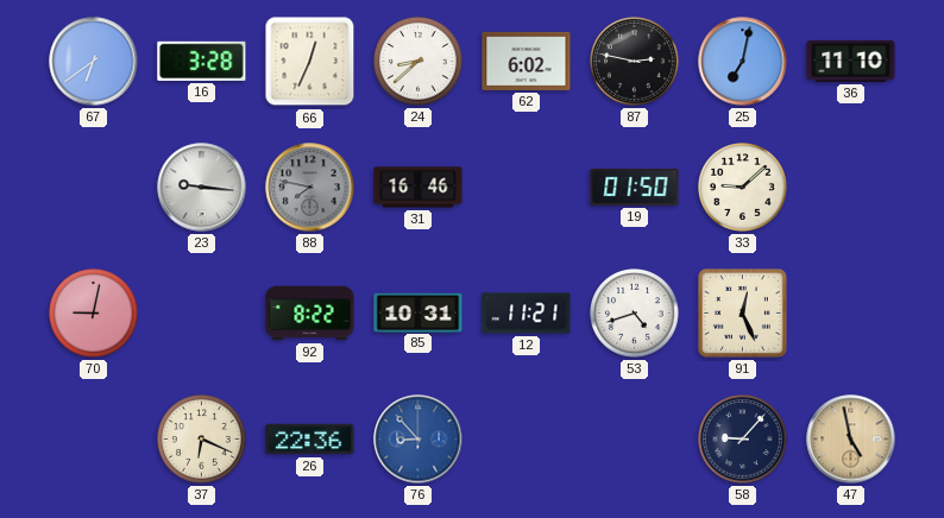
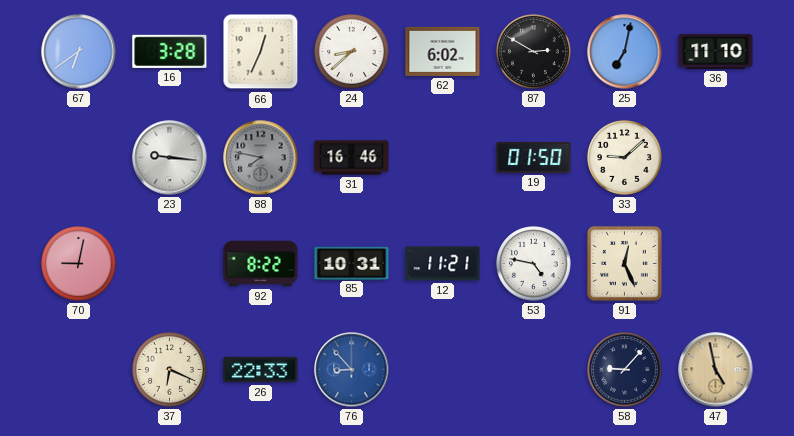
87: 2:47 -> 2:50
53: 4:42 -> 4:47
26: 22:36 -> 22:33
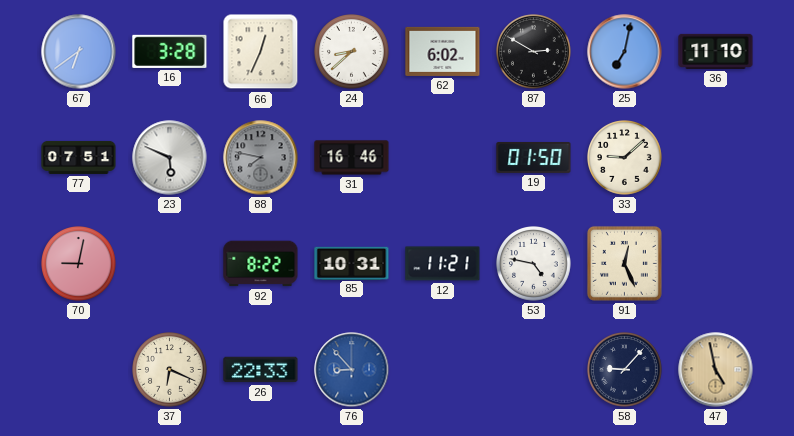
77: none -> 07:51
23: 9:16 -> 5:49
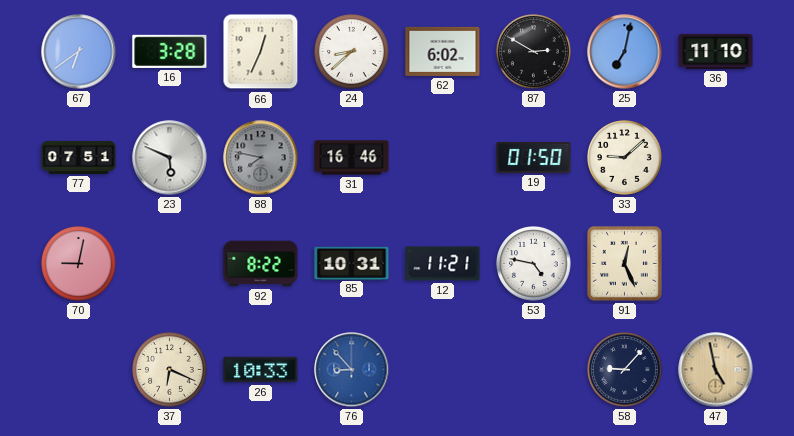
26: 22:33 -> 10:33
